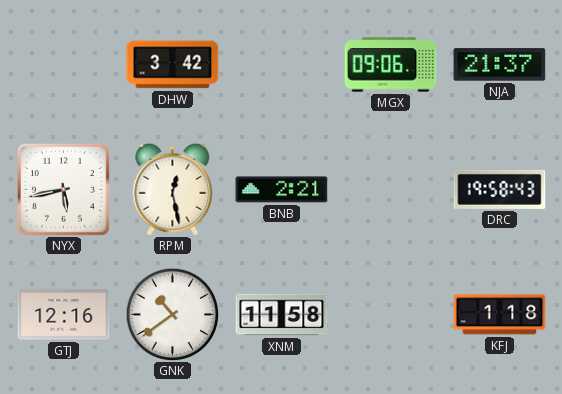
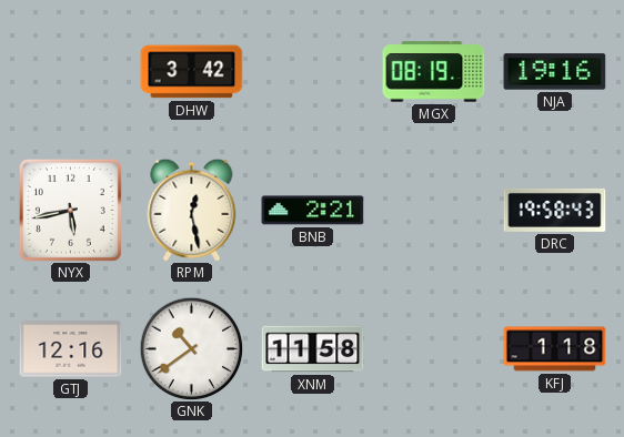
MGX: 09:06 -> 08:19
NJA: 21:37 -> 19:16
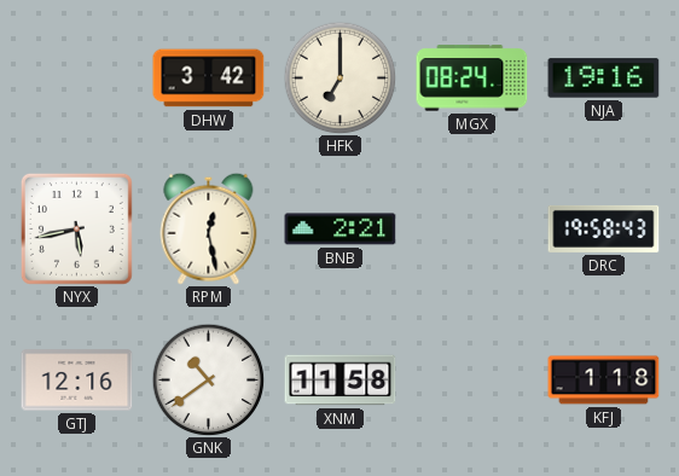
HFK: none -> 7:00
MGX: 08:19 -> 08:24
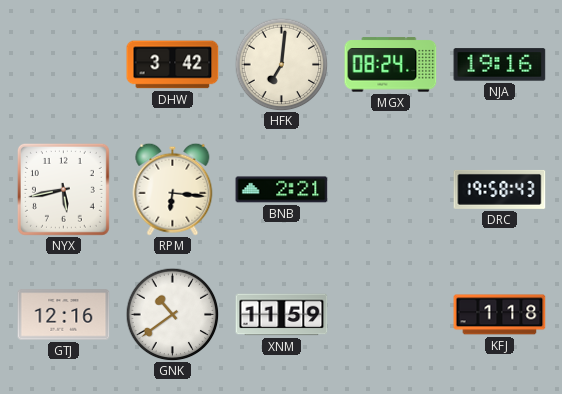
HFK: 7:00 -> 7:01
RPM: 12:28 -> 6:16
XNM: 11:58 -> 11:59
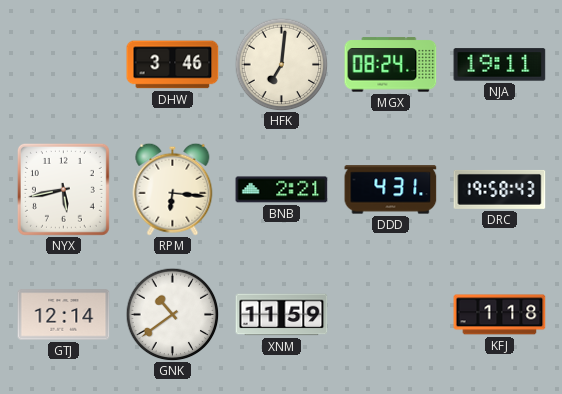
DHW: 3:42 -> 3:46
NJA: 19:16 -> 19:11
DDD: none -> 4:31
GTJ: 12:16 -> 12:14
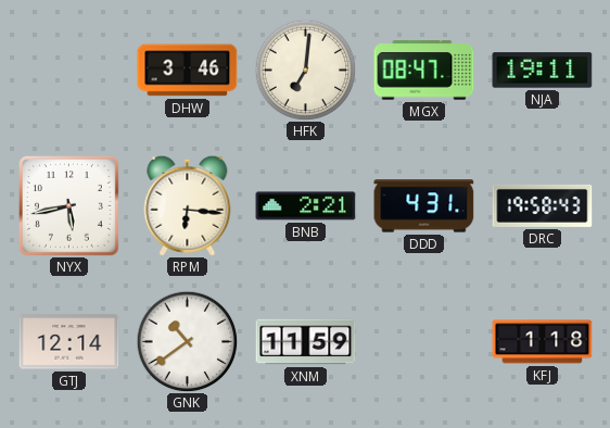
MGX: 08:24 -> 08:47
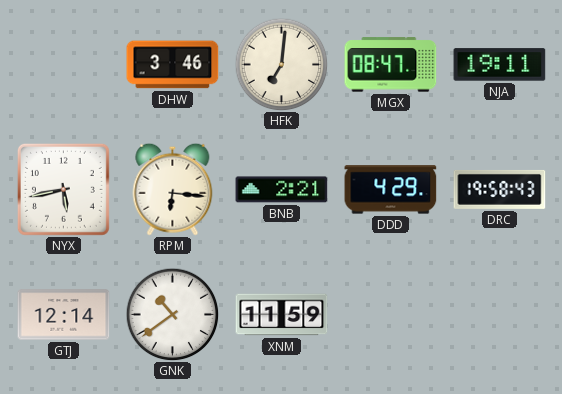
DDD: 4:31 -> 4:29
KFJ: 1:18 -> none
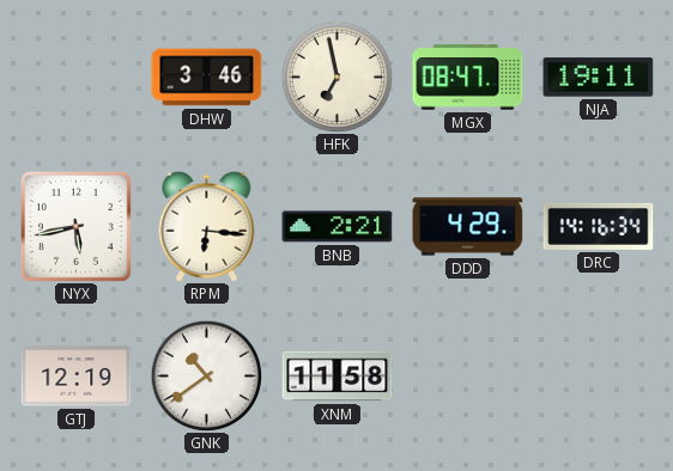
HFK: 7:01 -> 6:58
DRC: 19:58 -> 14:16
GTJ: 12:14 -> 12:19
XNM: 11:59 -> 11:58
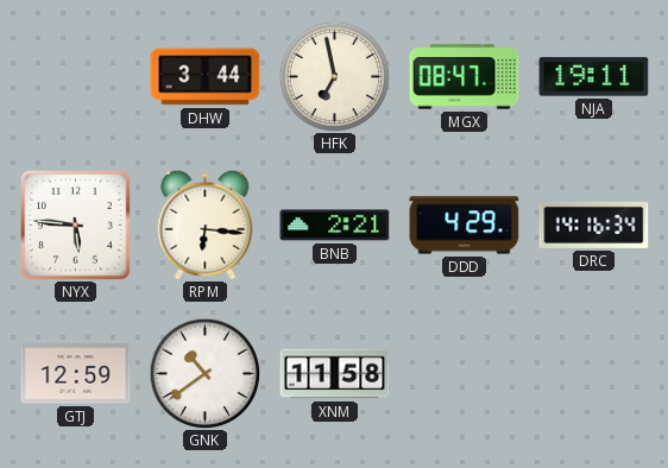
DHW: 3:46 -> 3:44
NYX: 5:43 -> 5:46
GTJ: 12:19 -> 12:59
